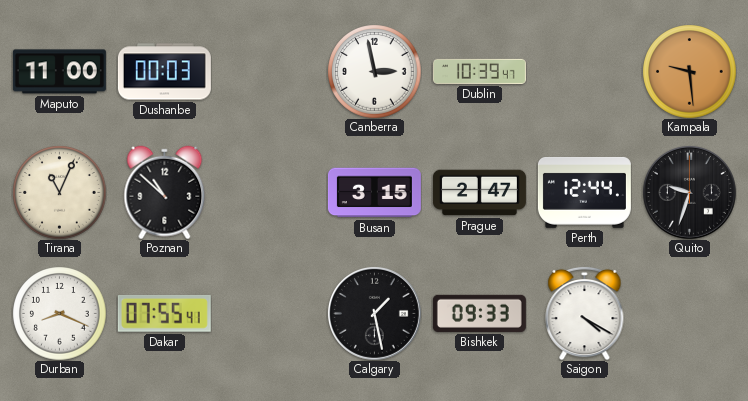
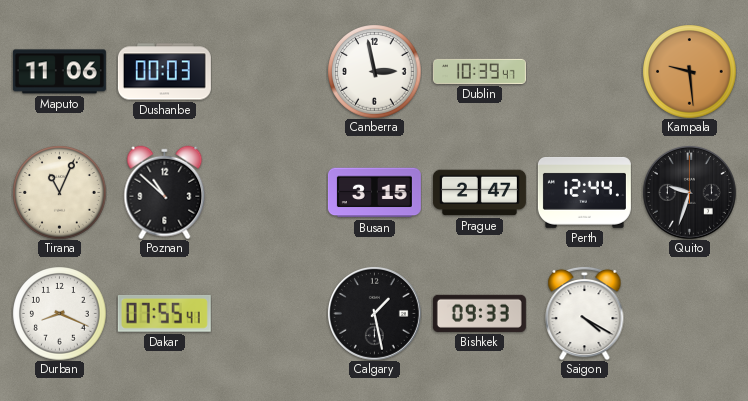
Maputo: 11:00 -> 11:06
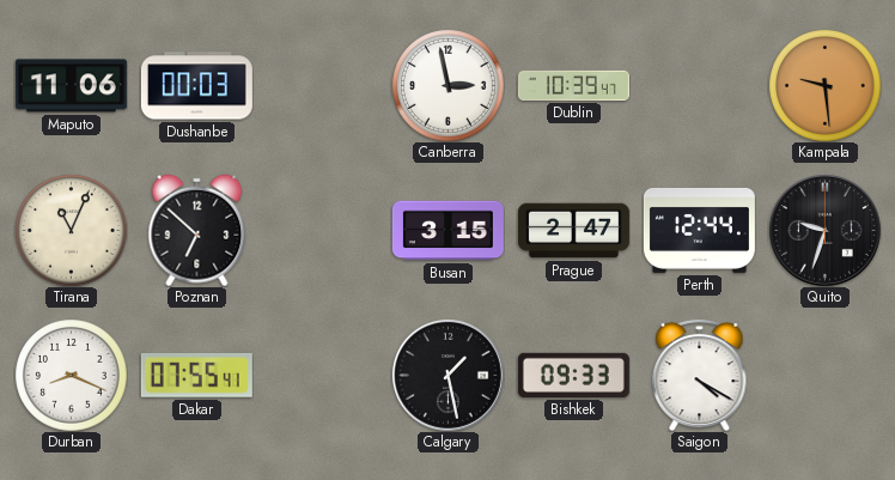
Poznan: 10:52 -> 6:52
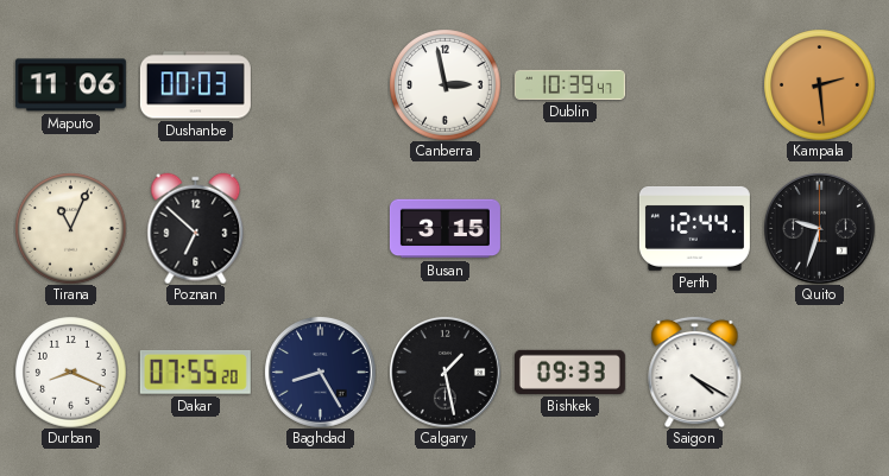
Kampala: 9:29 -> 2:29
Prague: 2:47 -> none
Dakar: 07:55:41 -> 07:55:20
Baghdad: none -> 8:25
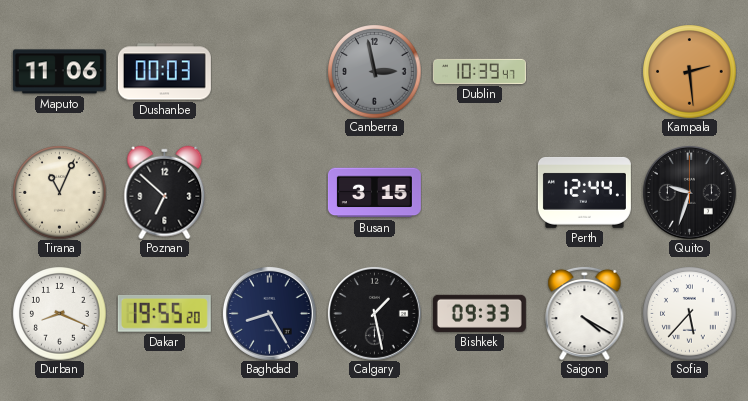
Canberra dial: white -> grey
Dakar: 07:55 -> 19:55
Sofia: none -> 5:37
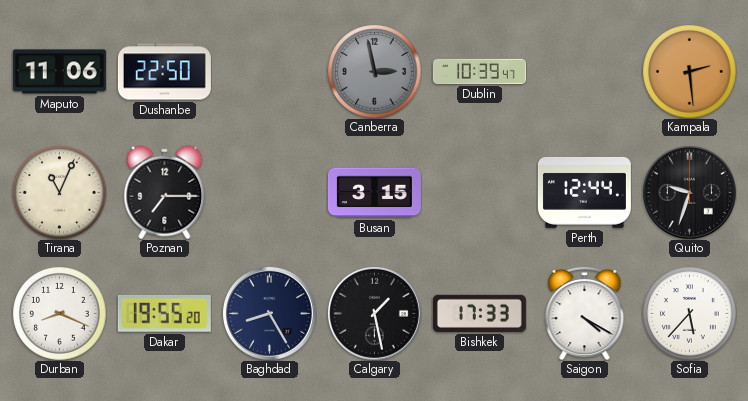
Dushanbe: 00:03 -> 22:50
Poznan: 6:52 -> 7:15
Bishkek: 09:33 -> 17:33
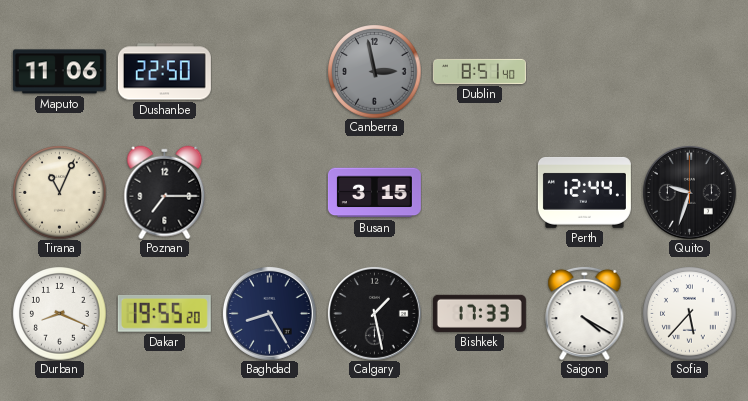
Dublin: 10:39 -> 8:51
Kampala: 2:29 -> none
